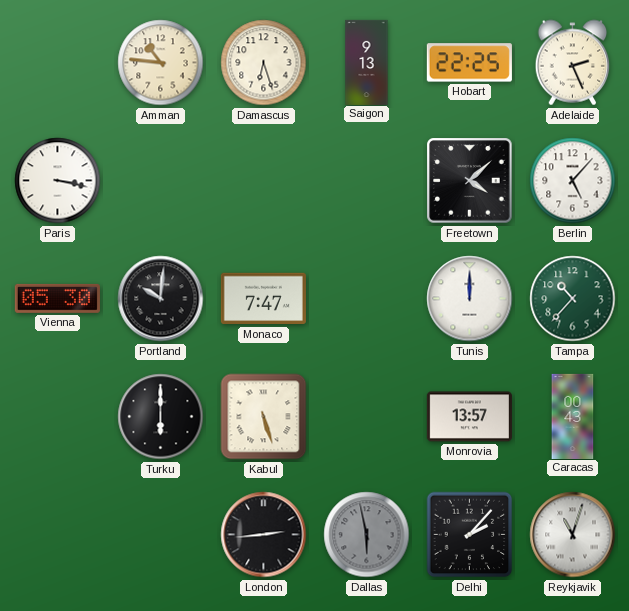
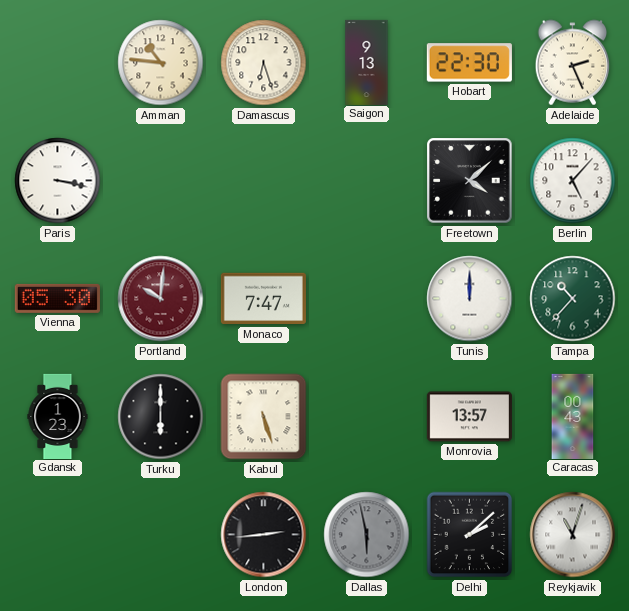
Hobart: 22:25 -> 22:30
Portland dial: black -> burgundy
Gdansk: none -> 1:23
Delhi: 2:07 -> 2:08
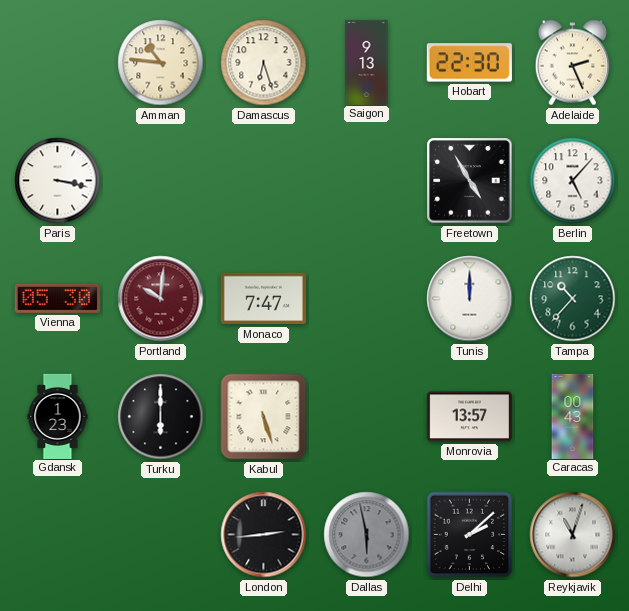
Freetown: 4:08 -> 4:55
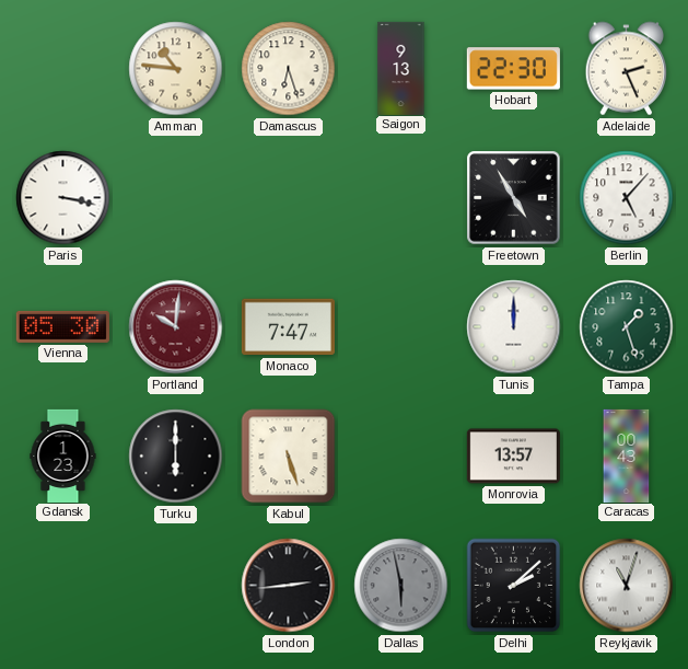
Tampa: 10:37 -> 1:27
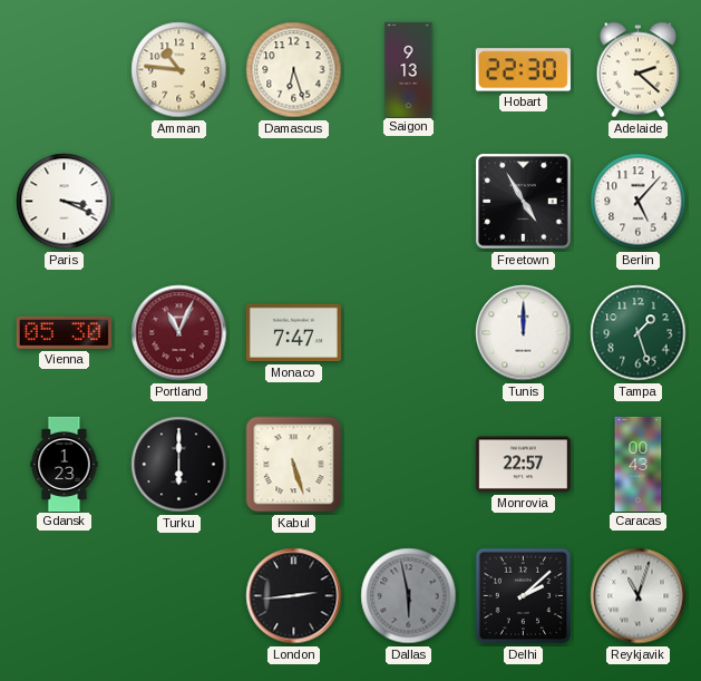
Adelaide: 2:26 -> 2:22
Paris: 3:17 -> 3:19
Portland: 10:01 -> 11:04
Monrovia: 13:57 -> 22:57
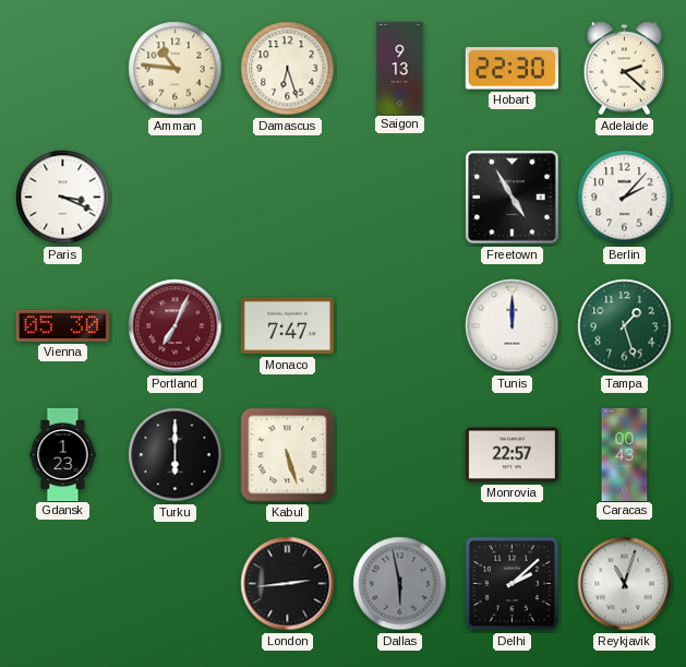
Berlin: 5:07 -> 2:07
Portland: 11:04 -> 7:04
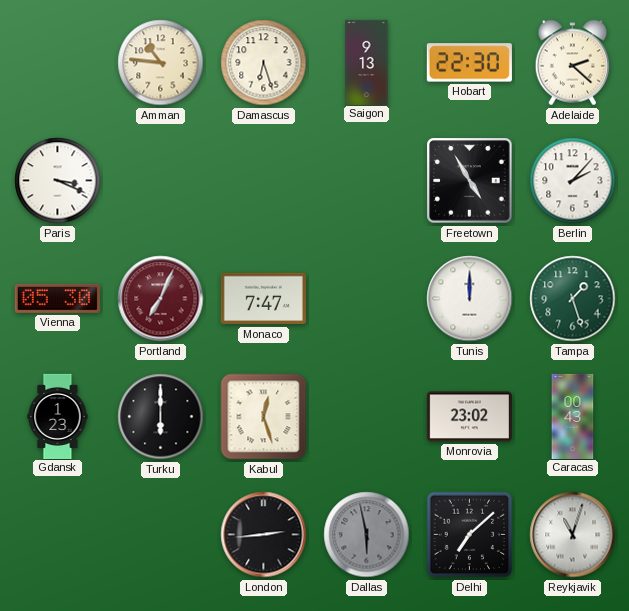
Kabul: 5:27 -> 12:27
Monrovia: 22:57 -> 23:02
Delhi: 2:08 -> 7:08
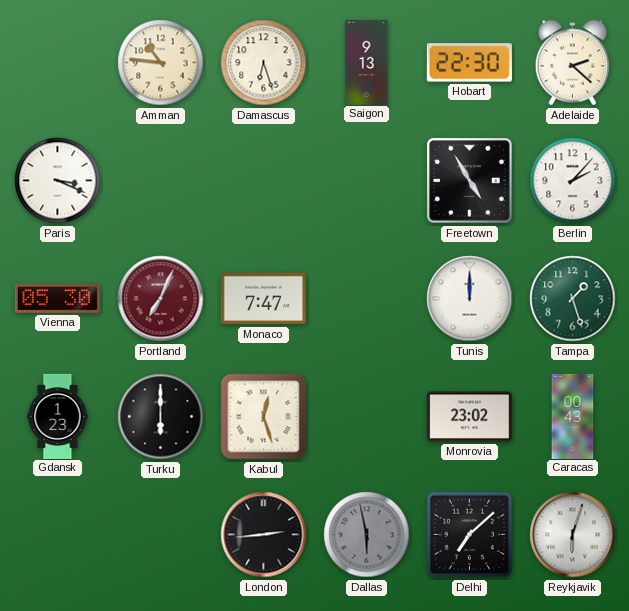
Reykjavik: 11:03 -> 6:03
